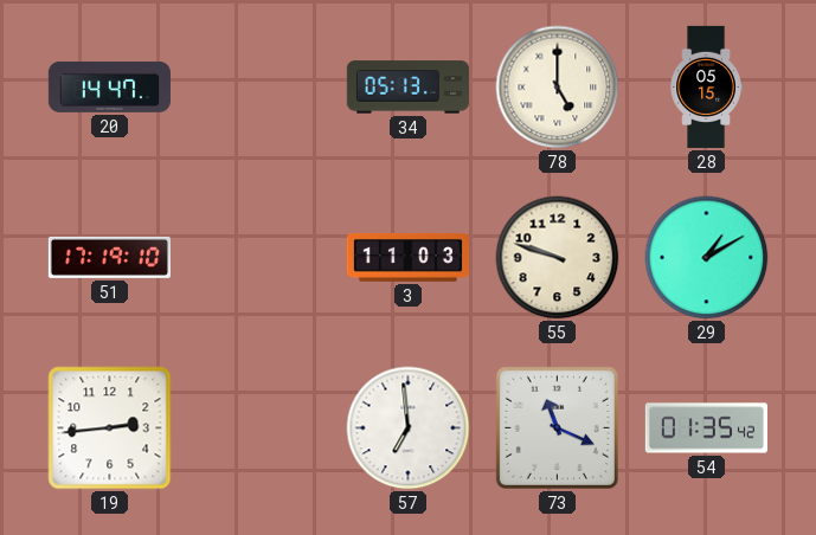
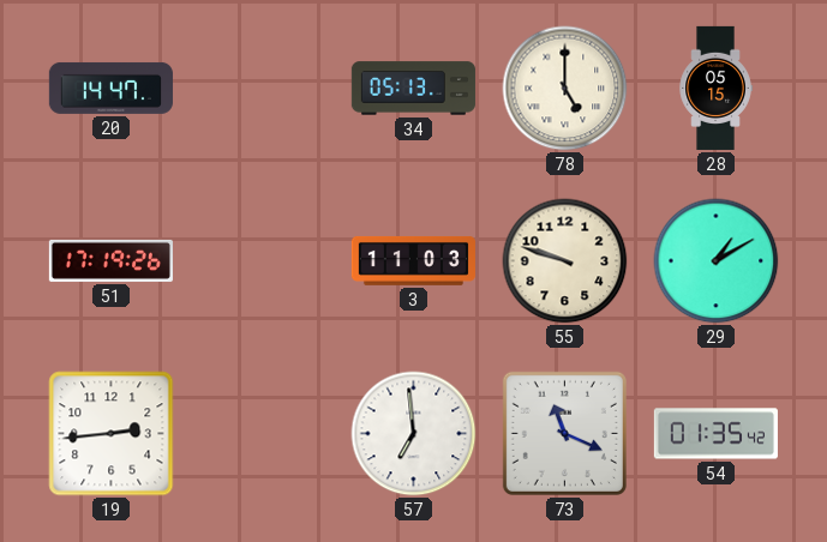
51: 17:19:10 -> 17:19:26
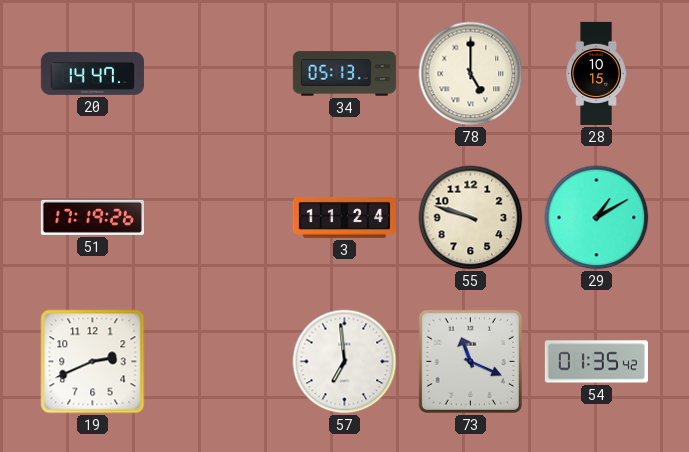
28: 05:15 -> 10:15
3: 11:03 -> 11:24
19: 2:44 -> 2:41
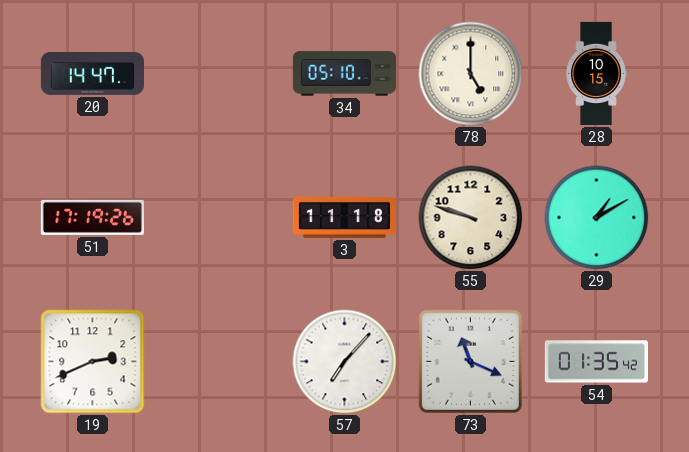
34: 05:13 -> 05:10
3: 11:24 -> 11:18
57: 6:59 -> 7:07
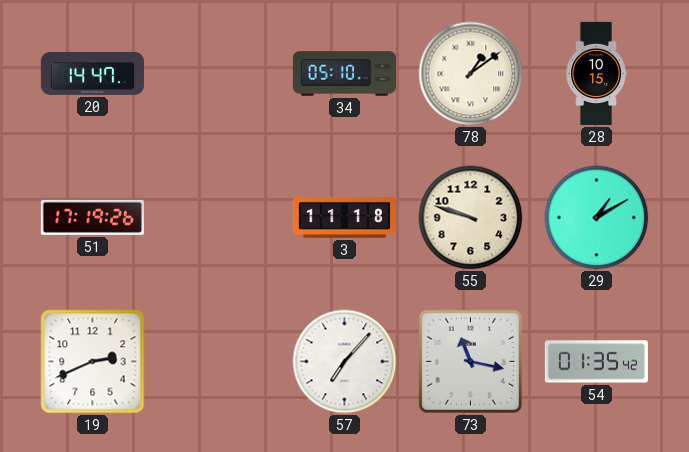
78: 5:00 -> 1:09
73: 11:19 -> 11:17
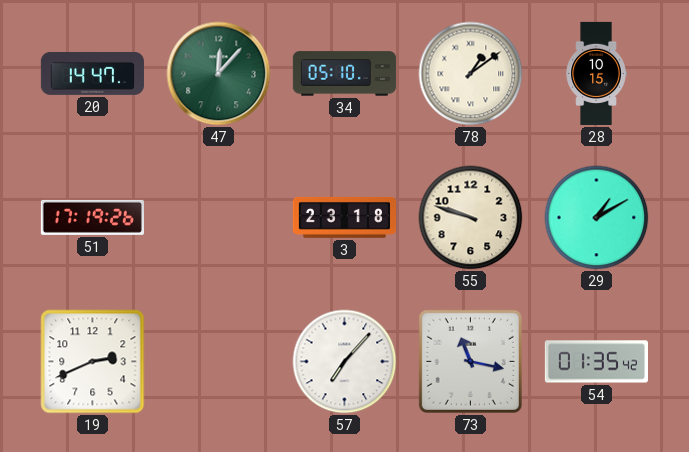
47: none -> 12:07
3: 11:18 -> 23:18
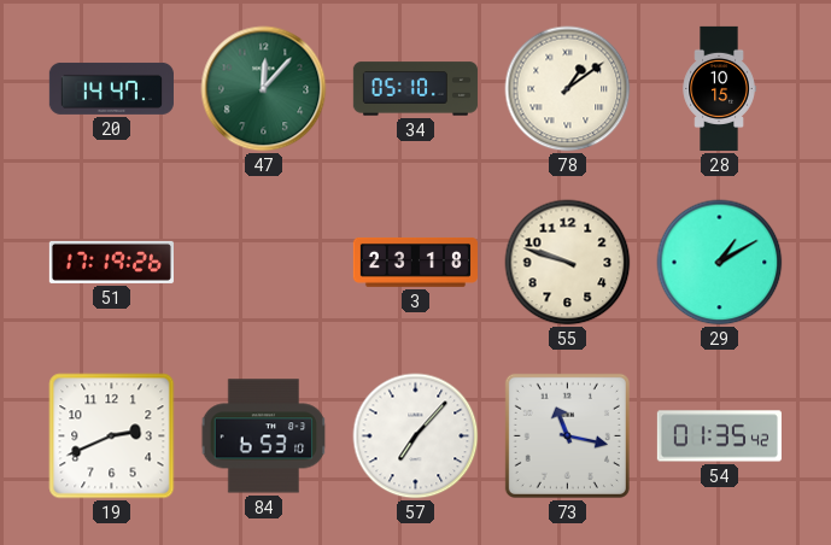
84: none -> 6:53
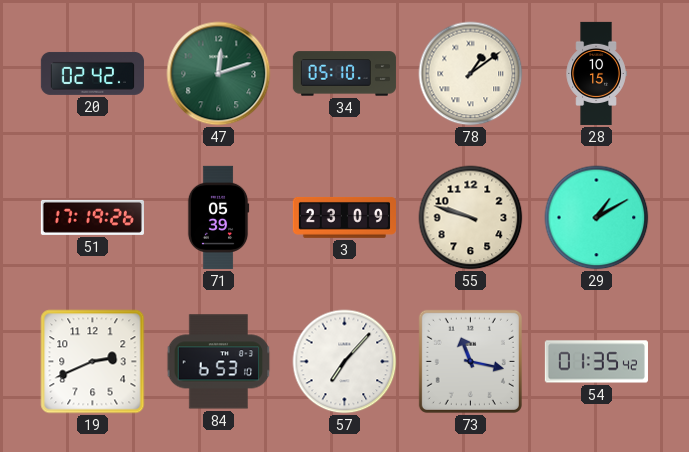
20: 14:47 -> 02:42
47: 12:07 -> 12:12
71: none -> 05:39
3: 23:18 -> 23:09
